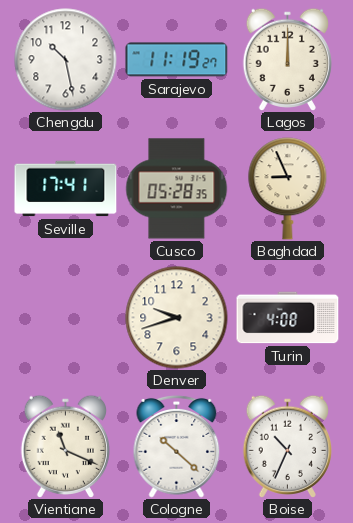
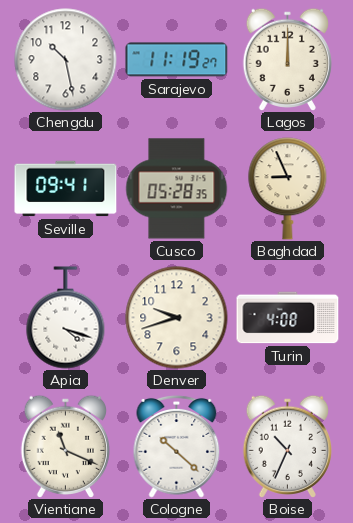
Seville: 17:41 -> 09:41
Apia: none -> 4:18
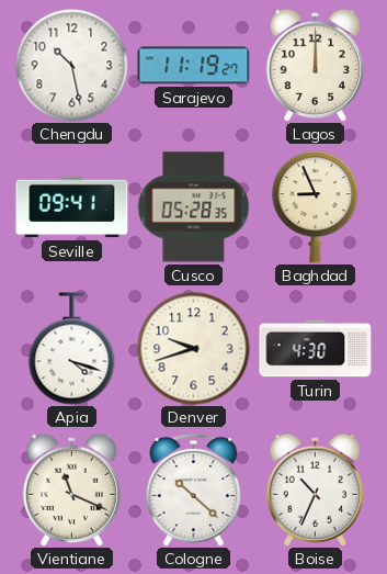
Turin: 4:08 -> 4:30
